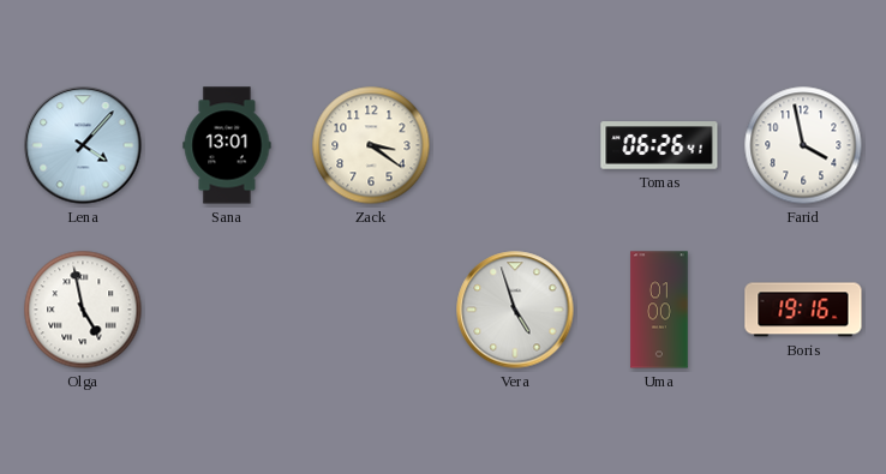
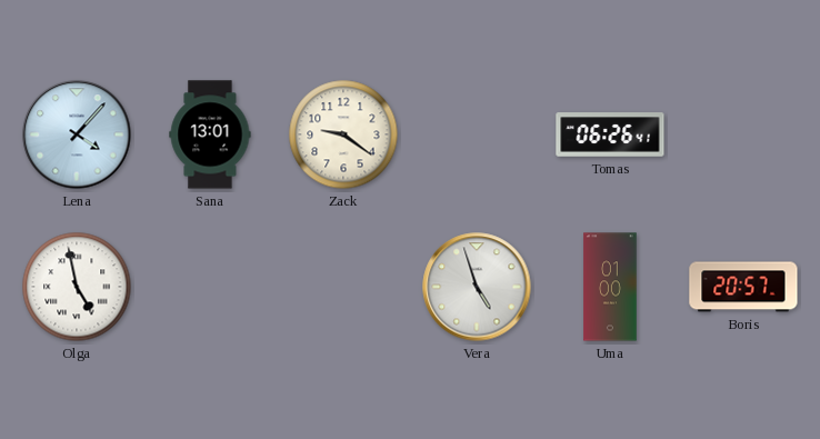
Zack: 3:21 -> 9:21
Farid: 3:58 -> none
Boris: 19:16 -> 20:57
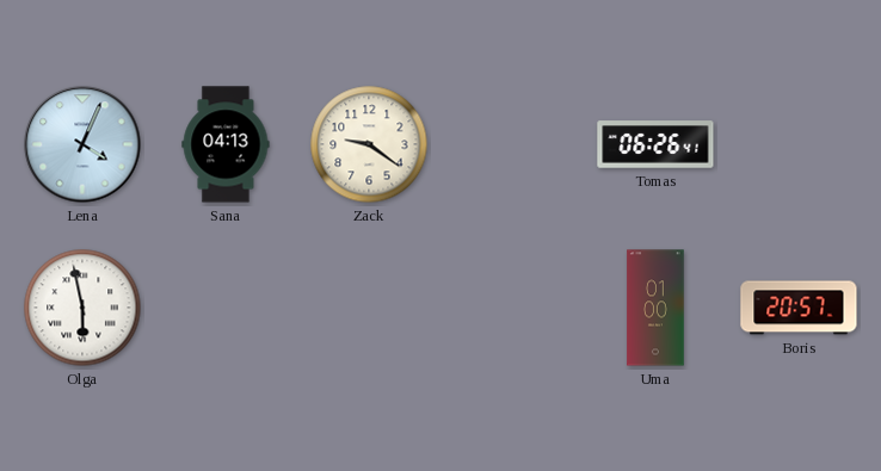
Lena: 4:07 -> 4:04
Sana: 13:01 -> 04:13
Olga: 4:58 -> 5:58
Vera: 4:57 -> none
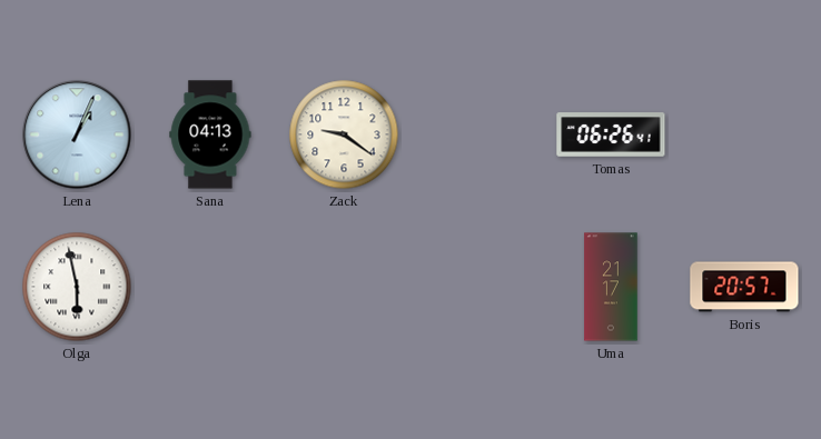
Lena: 4:04 -> 1:04
Uma: 01:00 -> 21:17
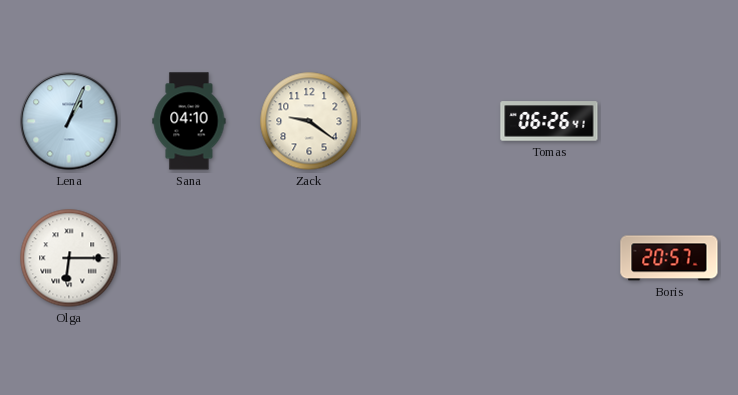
Sana: 04:13 -> 04:10
Olga: 5:58 -> 6:15
Uma: 21:17 -> none
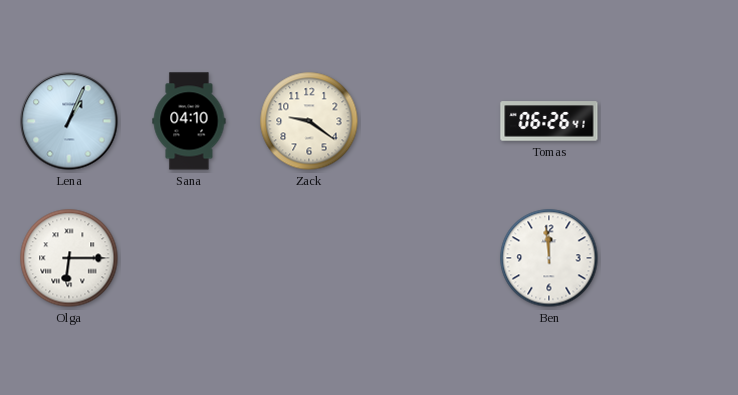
Ben: none -> 11:59
Boris: 20:57 -> none
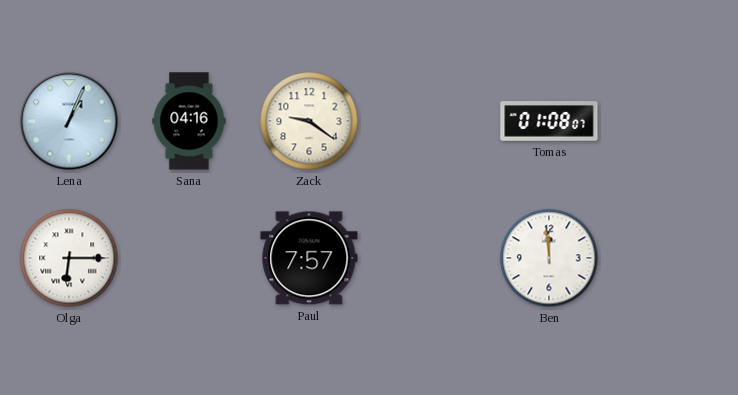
Sana: 04:10 -> 04:16
Tomas: 06:26 -> 01:08
Paul: none -> 7:57
